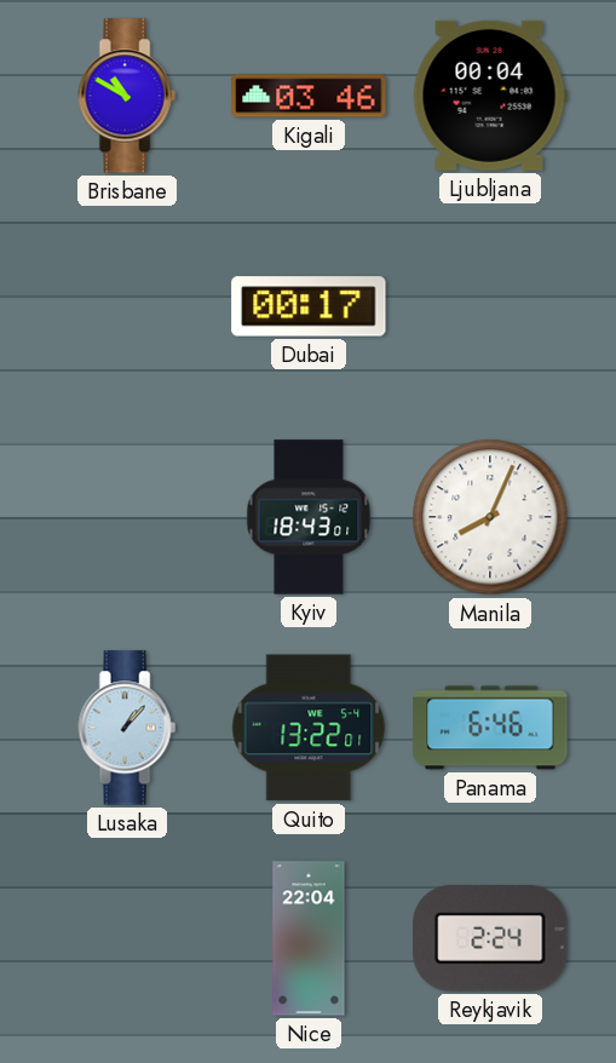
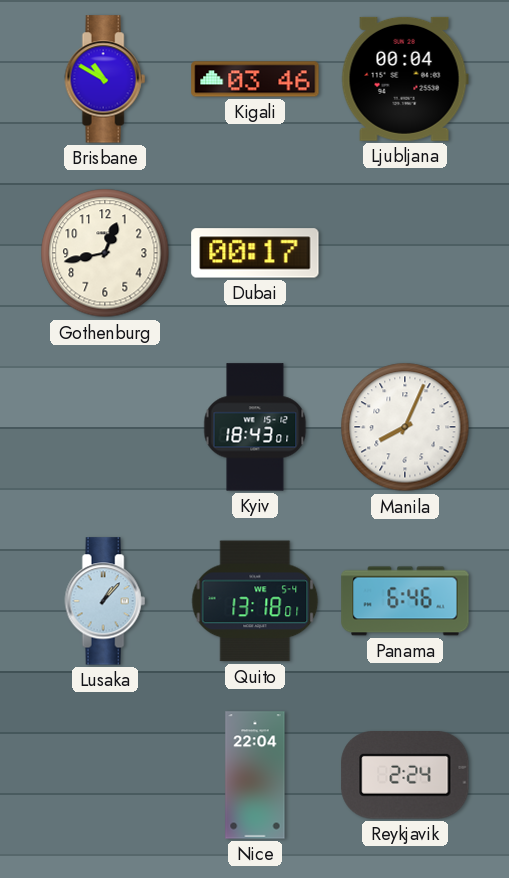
Gothenburg: none -> 12:43
Quito: 13:22 -> 13:18
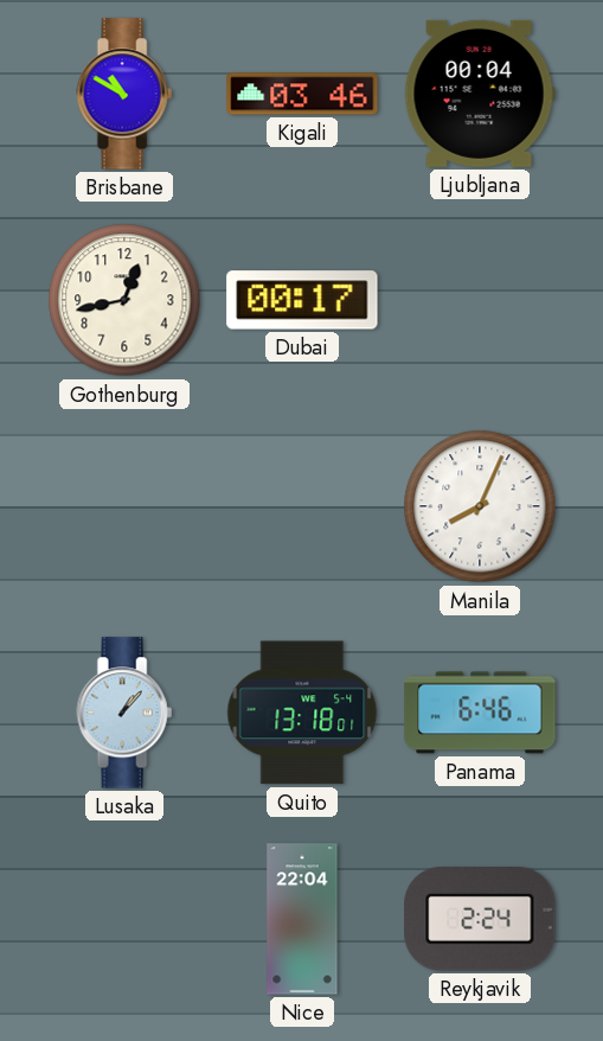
Kyiv: 18:43 -> none
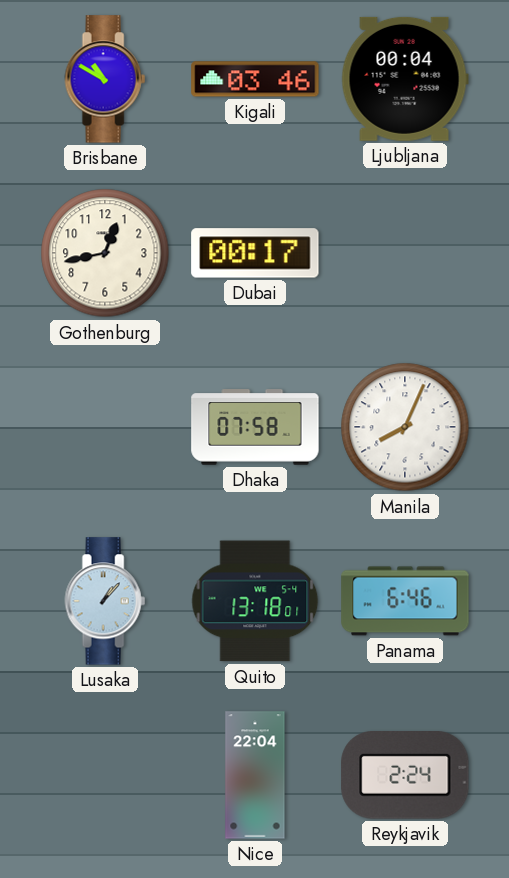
Dhaka: none -> 07:58
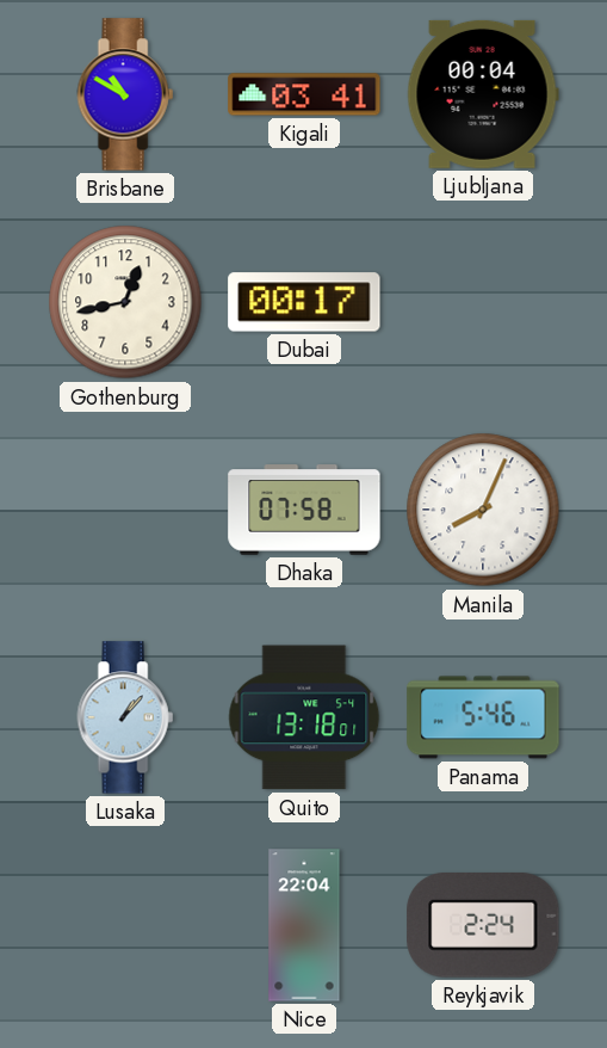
Kigali: 03:46 -> 03:41
Panama: 6:46 -> 5:46
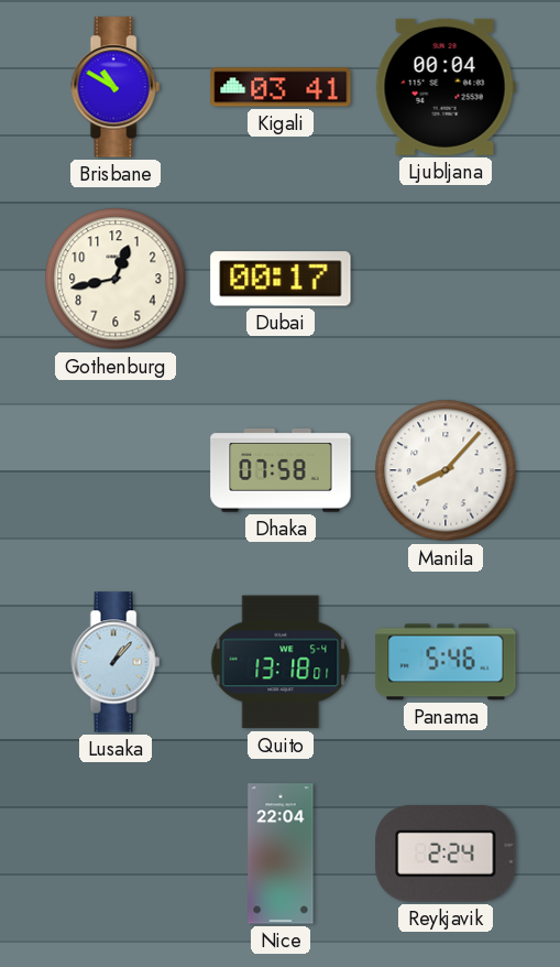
Manila: 8:04 -> 8:07
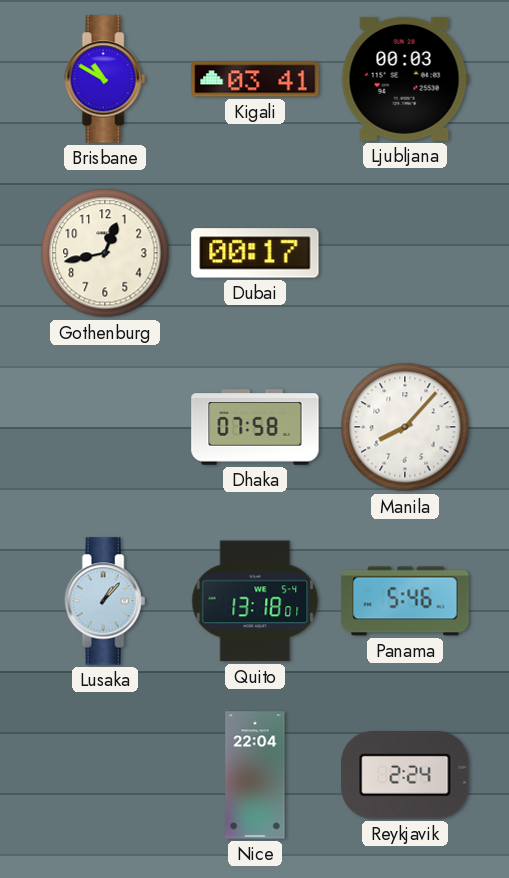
Ljubljana: 00:04 -> 00:03
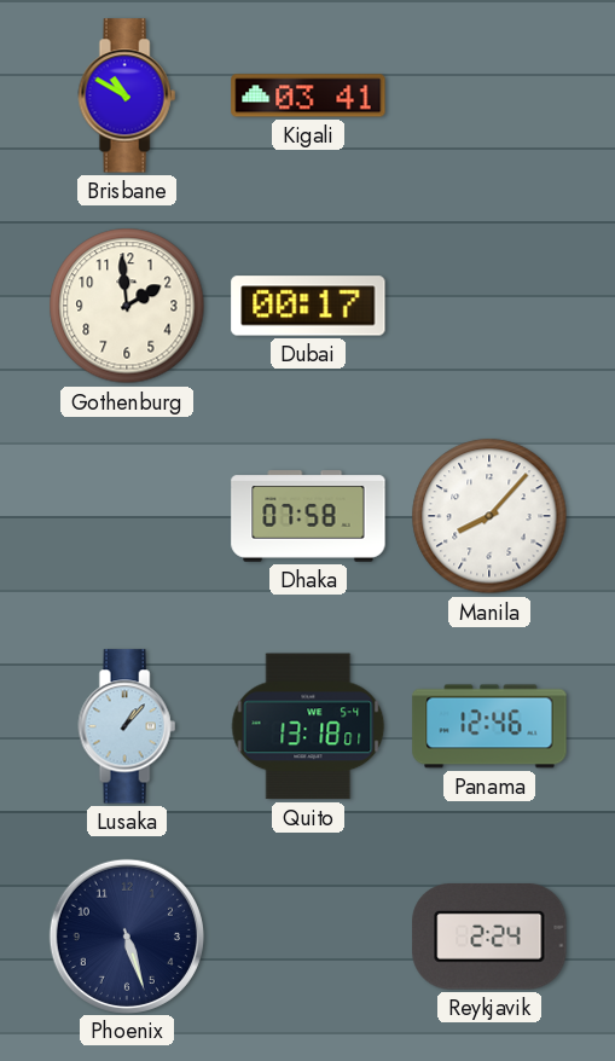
Ljubljana: 00:03 -> none
Gothenburg: 12:43 -> 1:59
Panama: 5:46 -> 12:46
Phoenix: none -> 5:27
Nice: 22:04 -> none
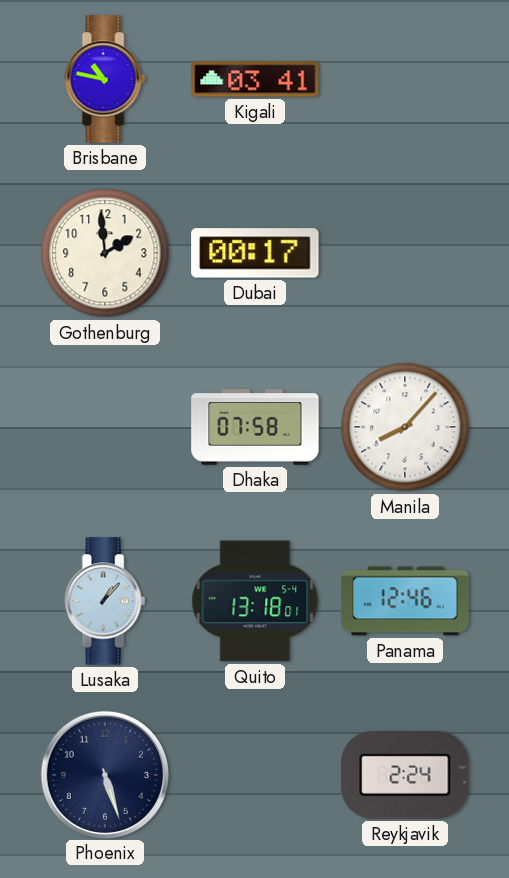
Brisbane: 10:50 -> 10:47
